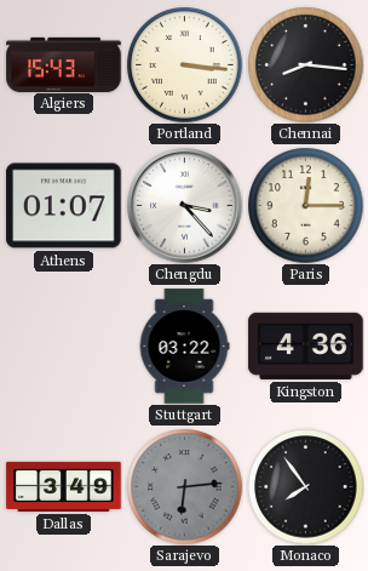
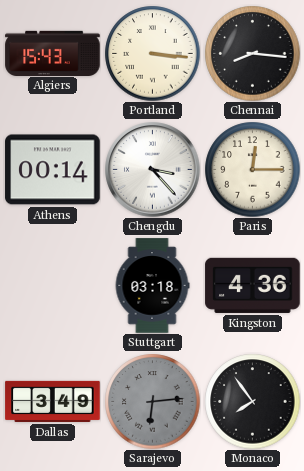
Athens: 01:07 -> 00:14
Stuttgart: 03:22 -> 03:18
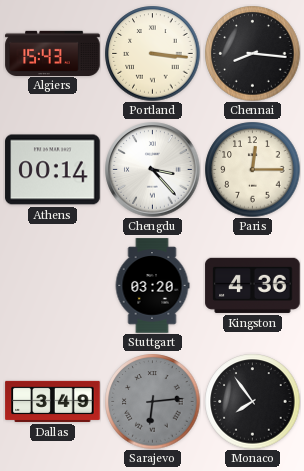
Stuttgart: 03:18 -> 03:20
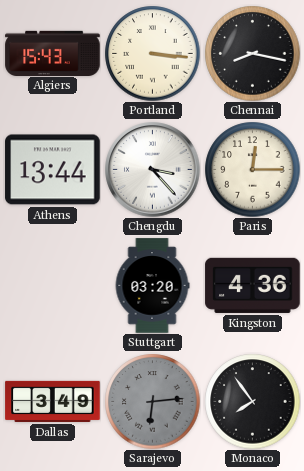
Chennai: 8:16 -> 8:17
Athens: 00:14 -> 13:44
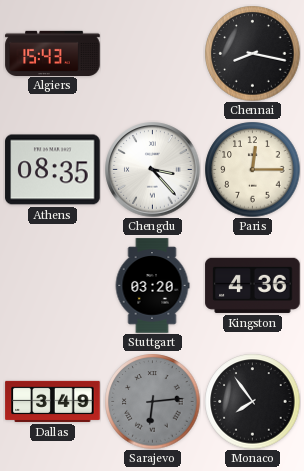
Portland: 3:16 -> none
Athens: 13:44 -> 08:35
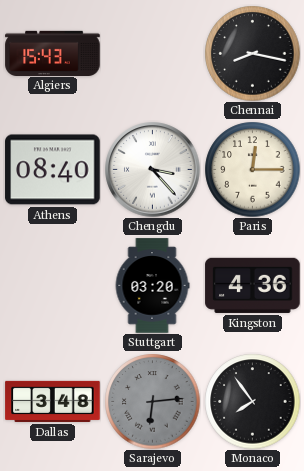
Athens: 08:35 -> 08:40
Dallas: 3:49 -> 3:48
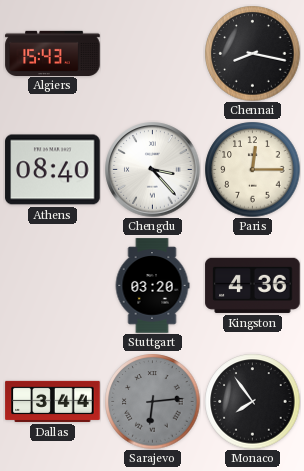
Dallas: 3:48 -> 3:44
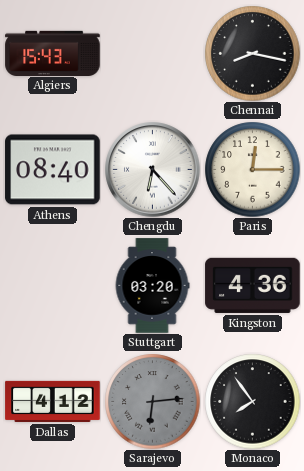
Chengdu: 3:23 -> 6:23
Dallas: 3:44 -> 4:12
